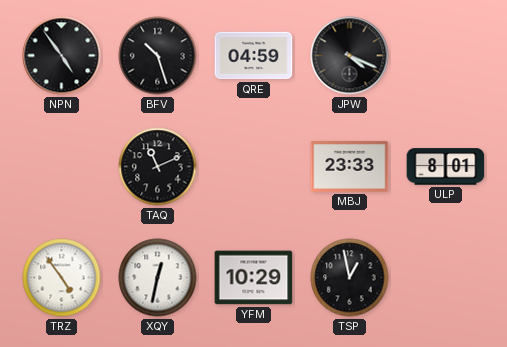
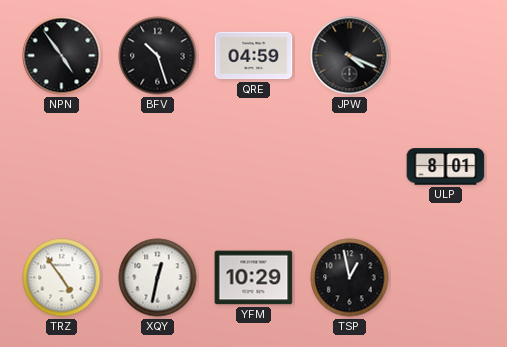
TAQ: 11:11 -> none
MBJ: 23:33 -> none
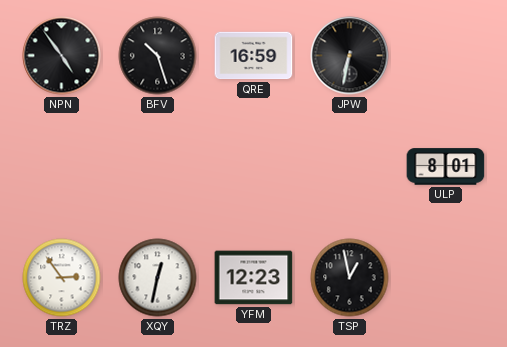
QRE: 04:59 -> 16:59
JPW: 4:19 -> 6:32
TRZ: 4:54 -> 2:54
YFM: 10:29 -> 12:23
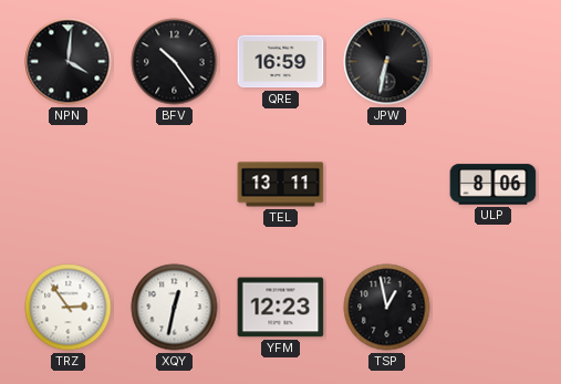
NPN: 4:54 -> 4:01
BFV: 10:27 -> 10:24
TEL: none -> 13:11
ULP: 8:01 -> 8:06
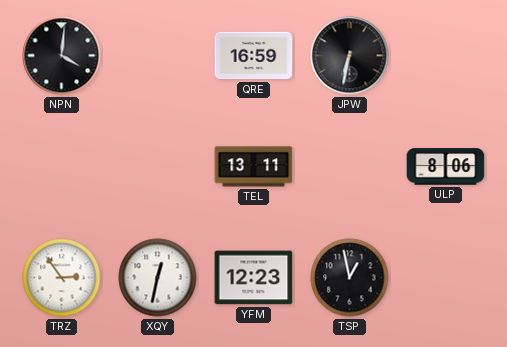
BFV: 10:24 -> none
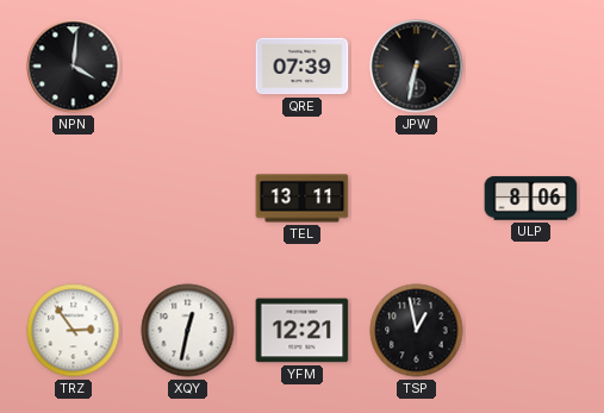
QRE: 16:59 -> 07:39
YFM: 12:23 -> 12:21
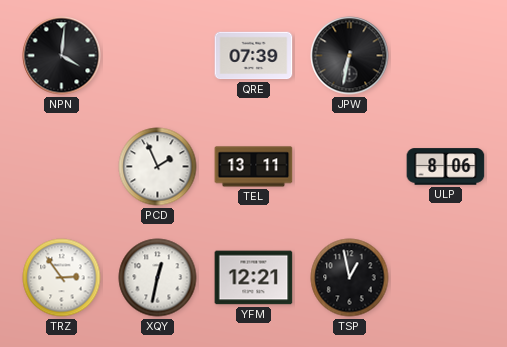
PCD: none -> 1:56
